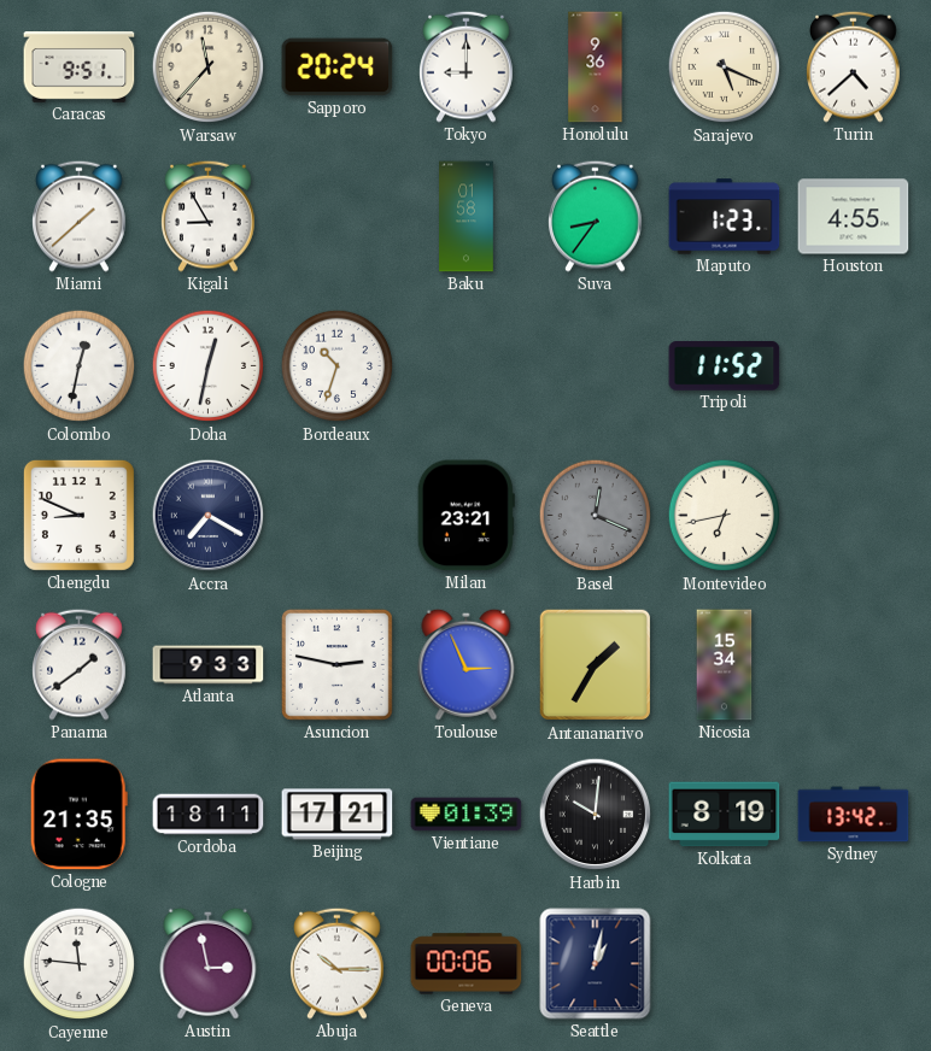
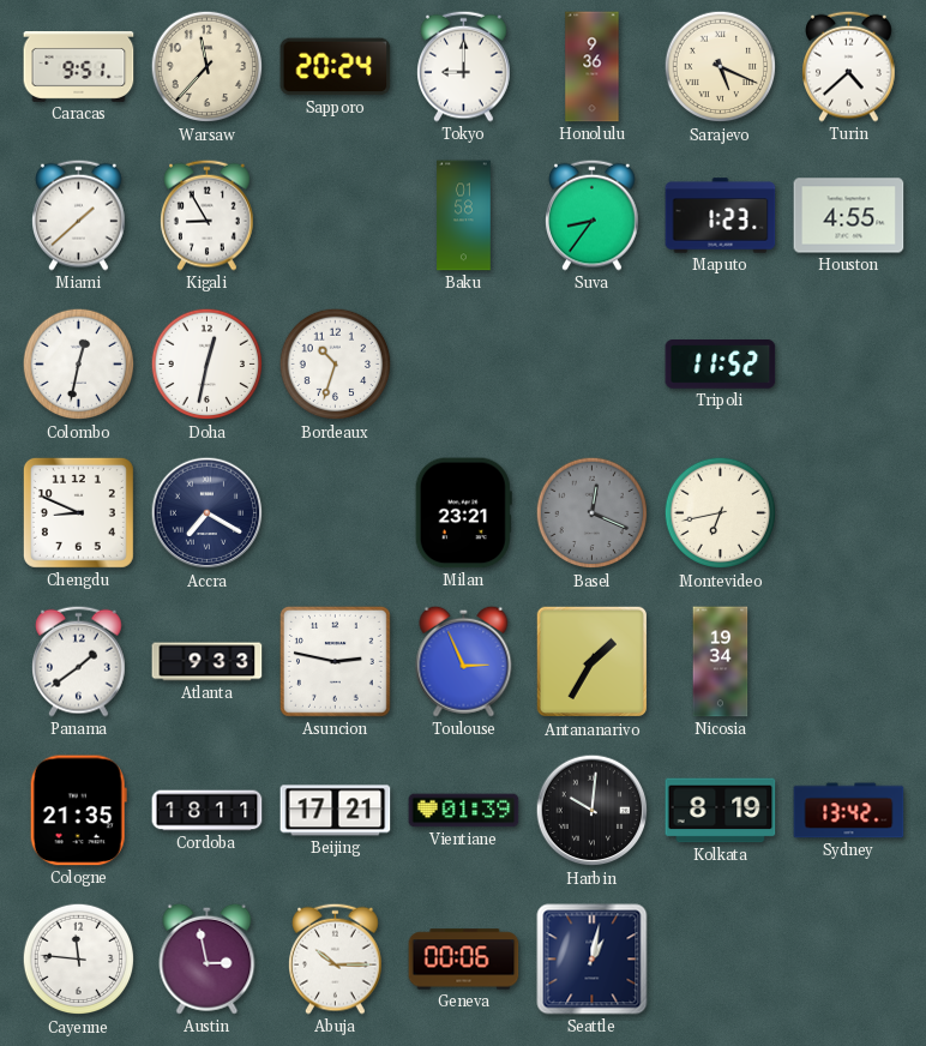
Nicosia: 15:34 -> 19:34
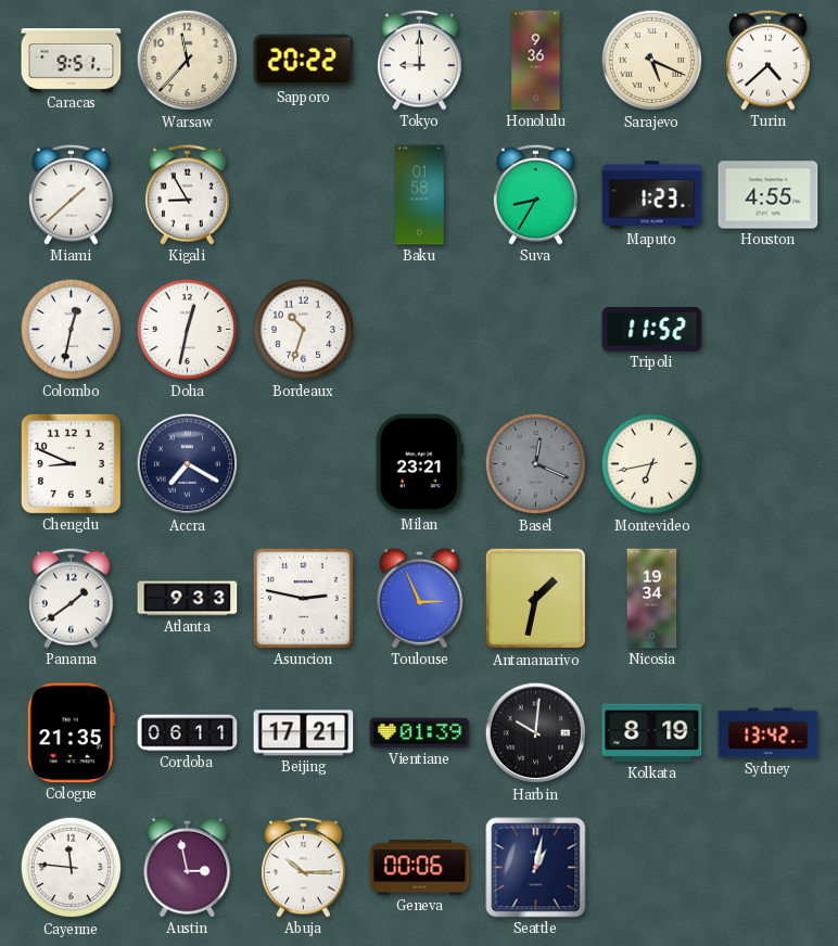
Sapporo: 20:24 -> 20:22
Suva: 8:36 -> 8:35
Antananarivo: 1:35 -> 1:32
Cordoba: 18:11 -> 06:11
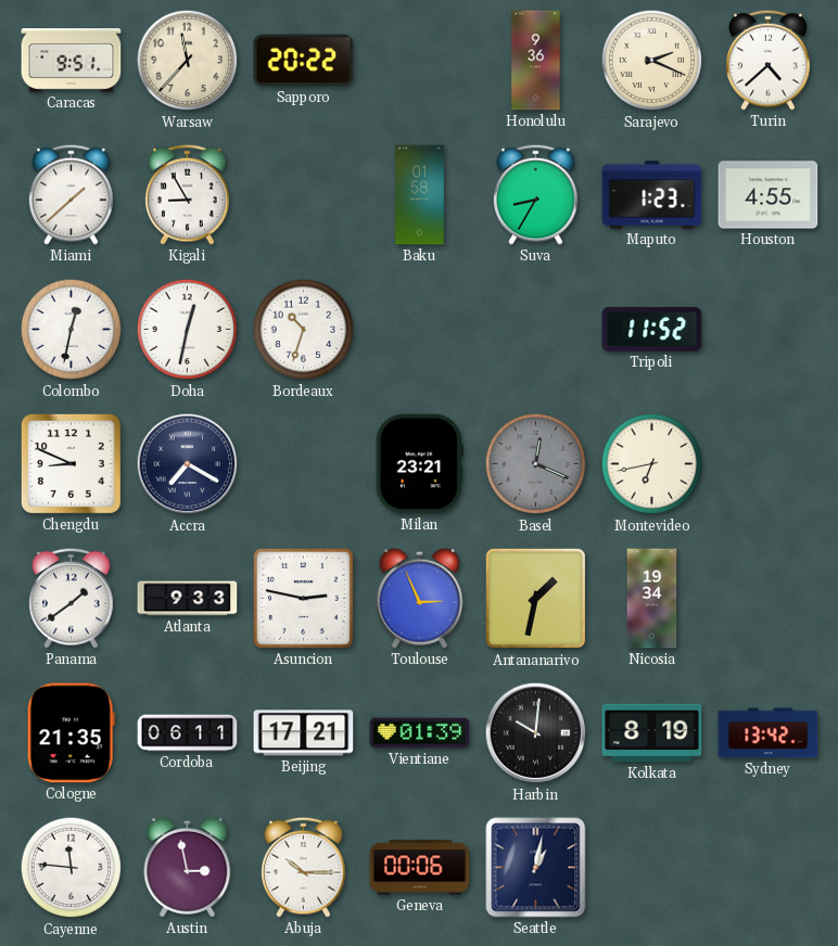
Tokyo: 9:00 -> none
Sarajevo: 5:19 -> 2:19
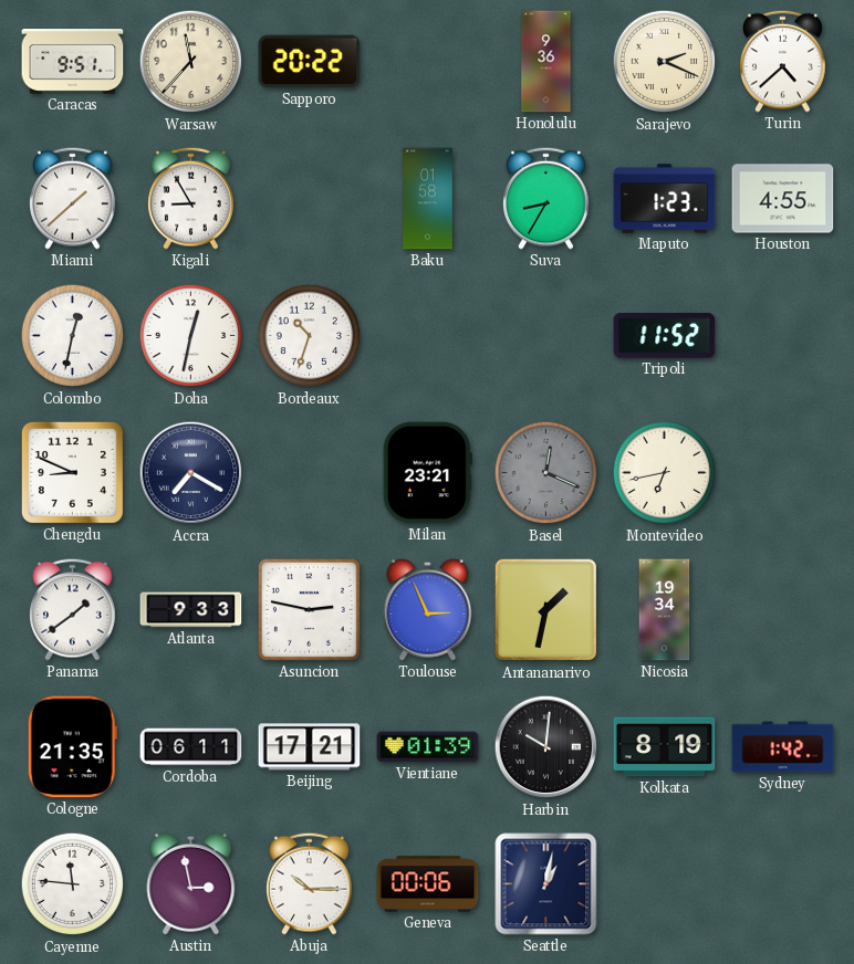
Sydney: 13:42 -> 1:42
